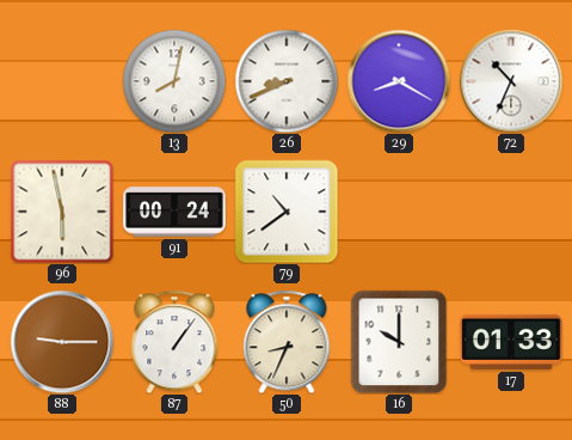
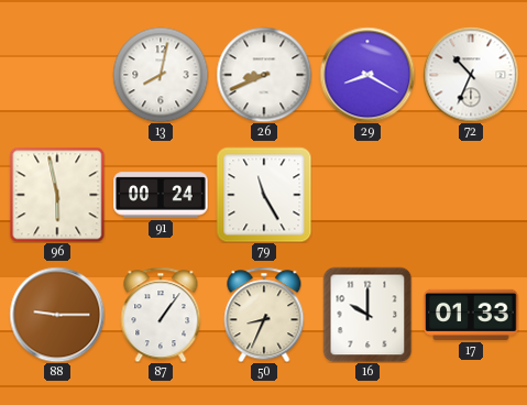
79: 10:39 -> 11:25
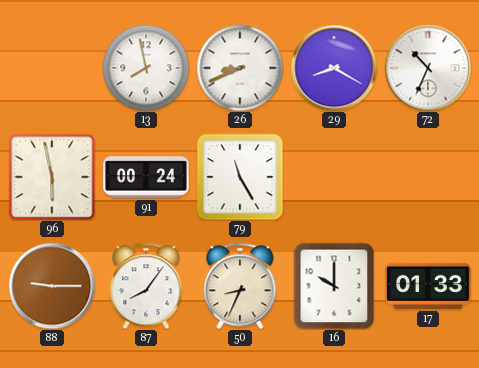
13: 8:02 -> 7:58
87: 1:06 -> 8:06
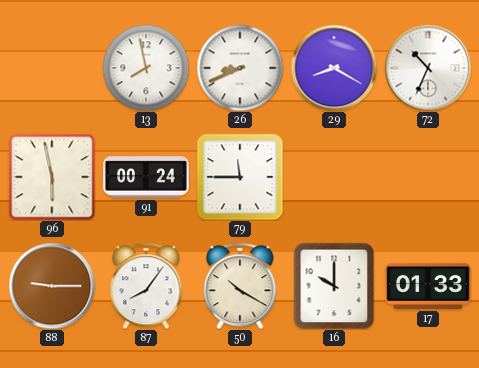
79: 11:25 -> 11:45
50: 8:34 -> 10:20
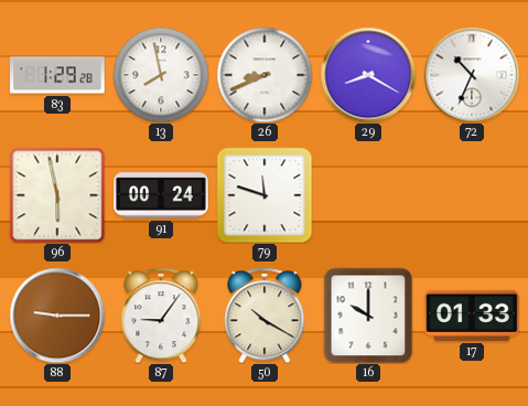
83: none -> 1:29
79: 11:45 -> 11:48
87: 8:06 -> 9:06
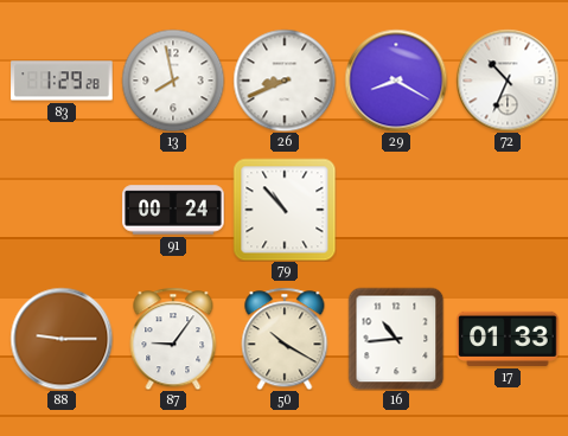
96: 5:58 -> none
79: 11:48 -> 10:53
16: 10:00 -> 10:44
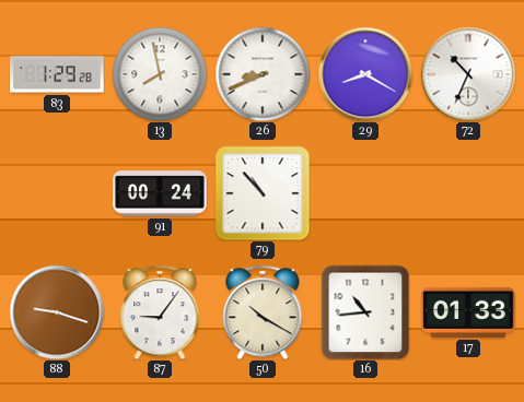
88: 9:15 -> 9:18
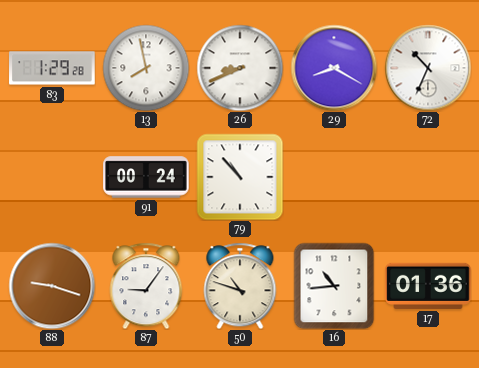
50: 10:20 -> 10:48
17: 01:33 -> 01:36
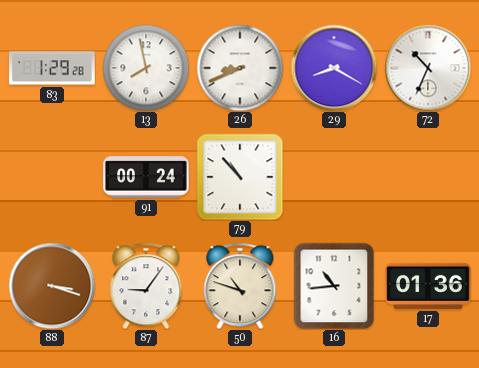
88: 9:18 -> 3:18
